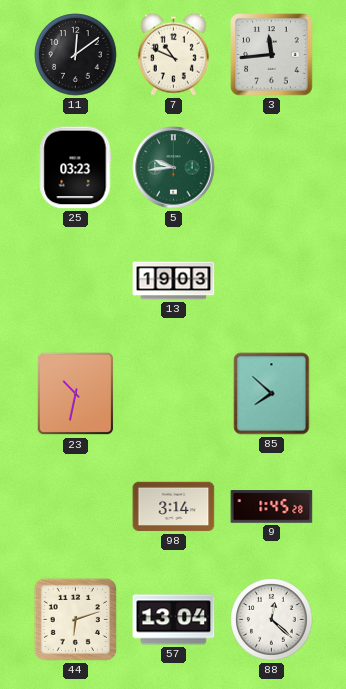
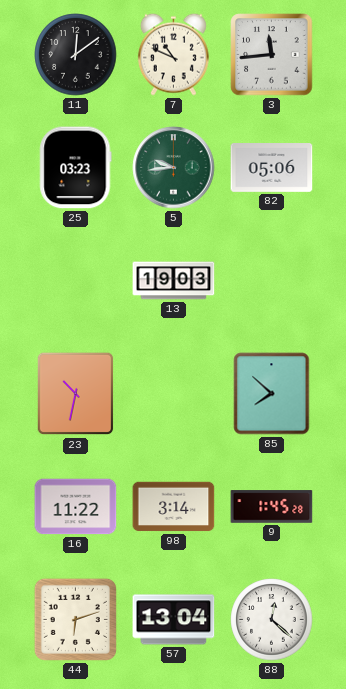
82: none -> 05:06
16: none -> 11:22
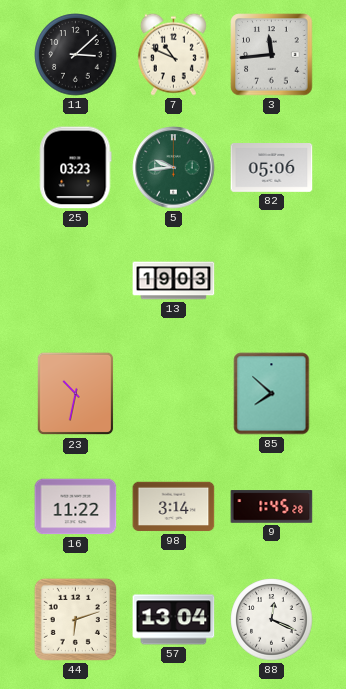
11: 12:09 -> 3:08
88: 12:22 -> 12:19
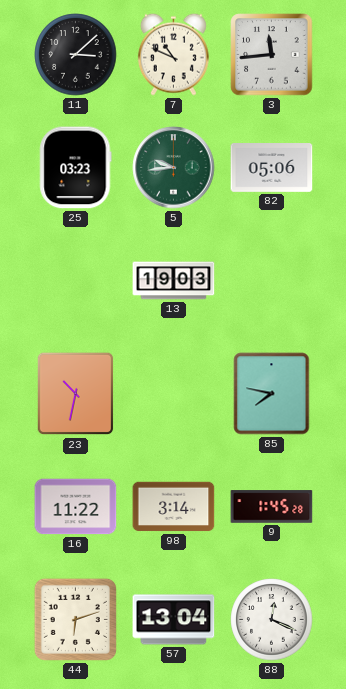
85: 7:52 -> 7:47
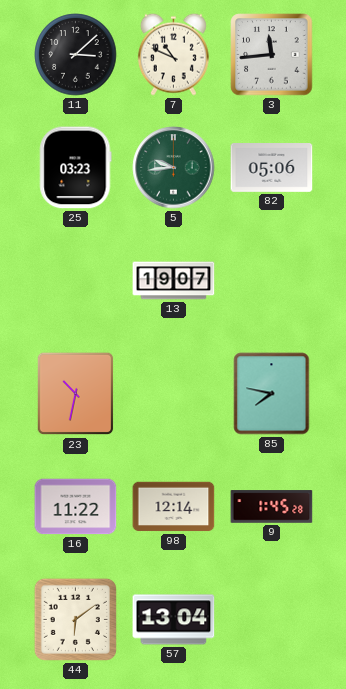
13: 19:03 -> 19:07
98: 3:14 -> 12:14
44: 6:12 -> 6:09
88: 12:19 -> none
